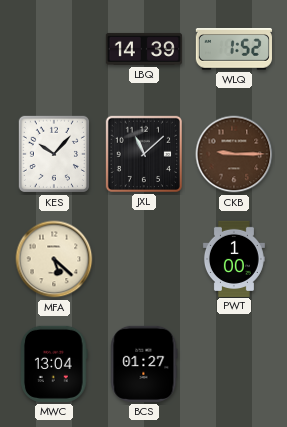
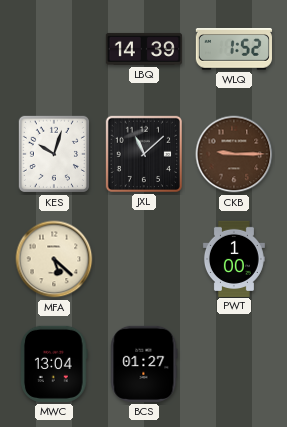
KES: 10:07 -> 10:03
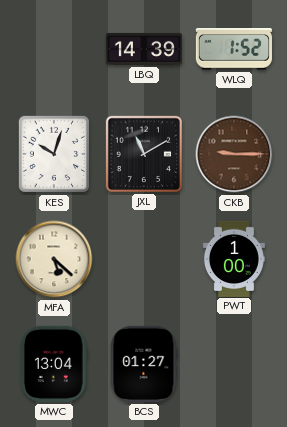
JXL: 11:08 -> 11:10
